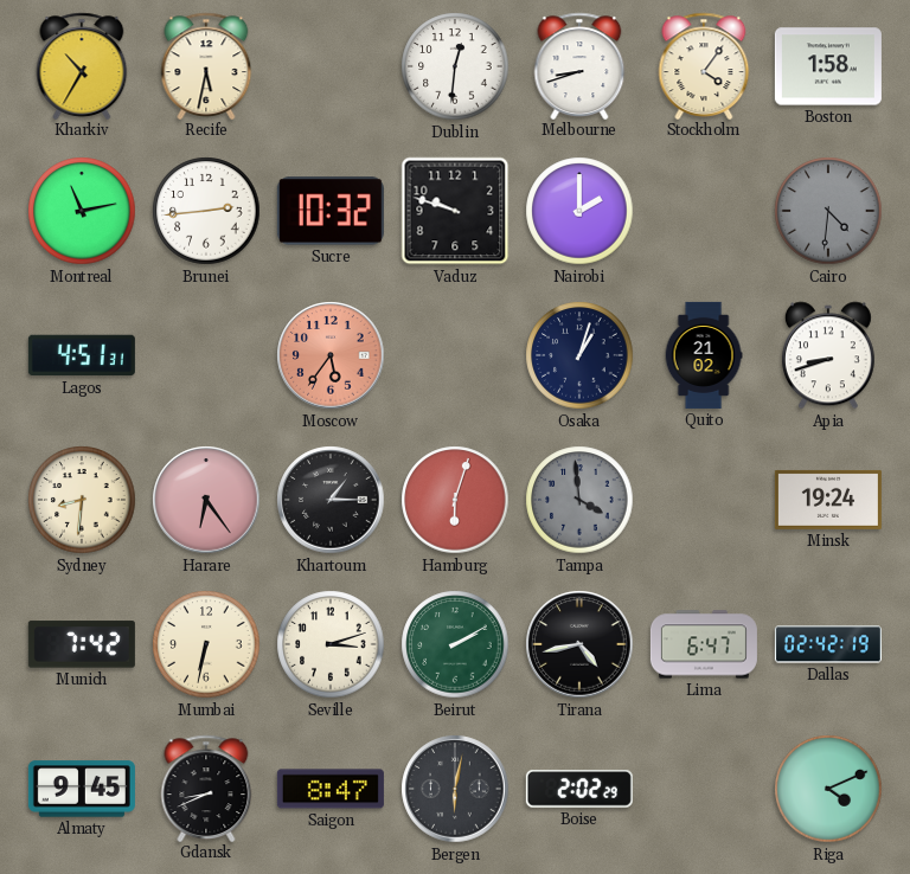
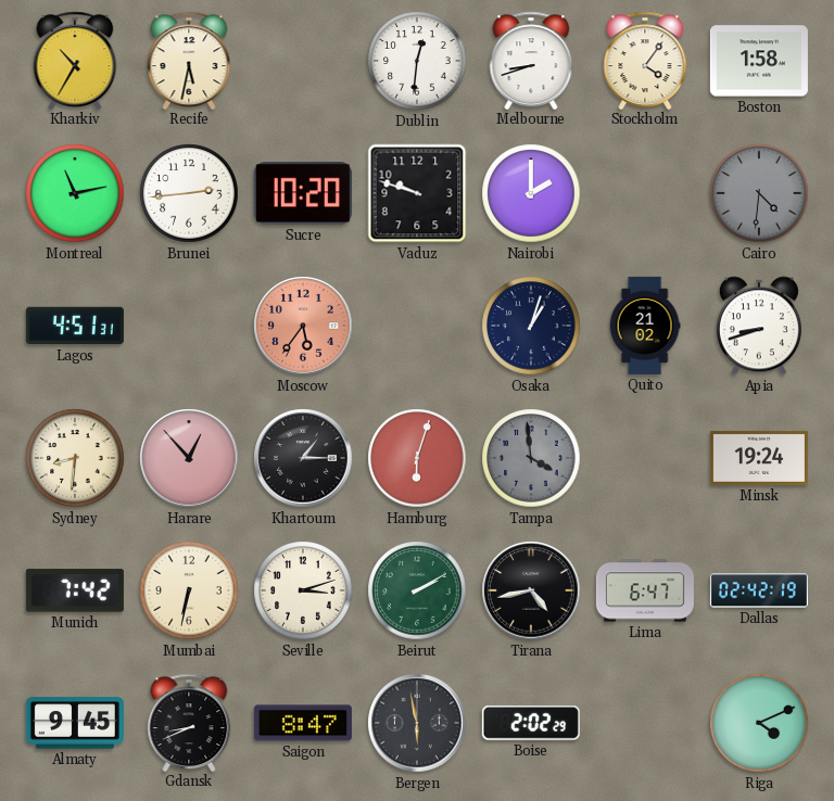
Sucre: 10:32 -> 10:20
Harare: 6:24 -> 12:53
Bergen: 6:02 -> 5:58
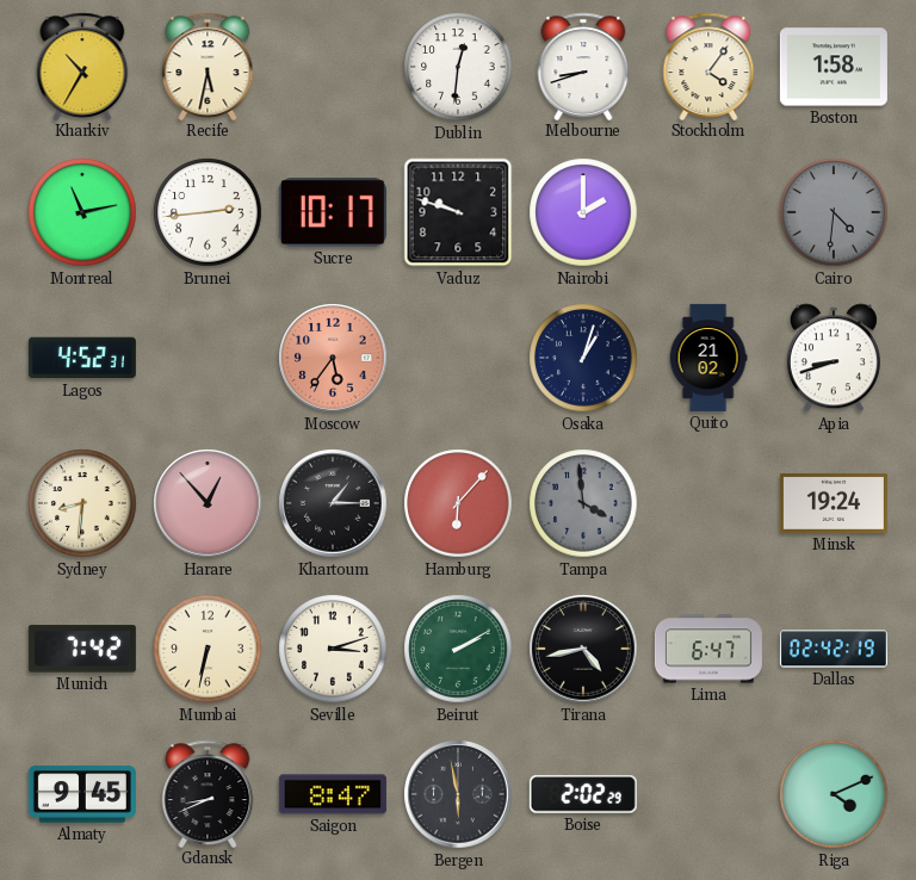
Sucre: 10:20 -> 10:17
Lagos: 4:51 -> 4:52
Hamburg: 6:03 -> 6:07
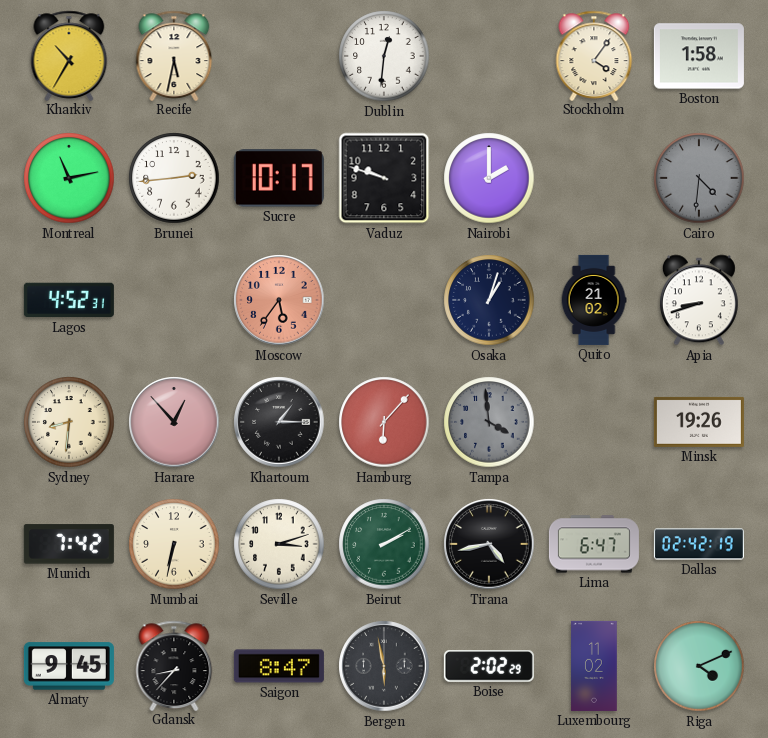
Melbourne: 8:42 -> none
Minsk: 19:24 -> 19:26
Gdansk: 8:41 -> 8:37
Luxembourg: none -> 11:02
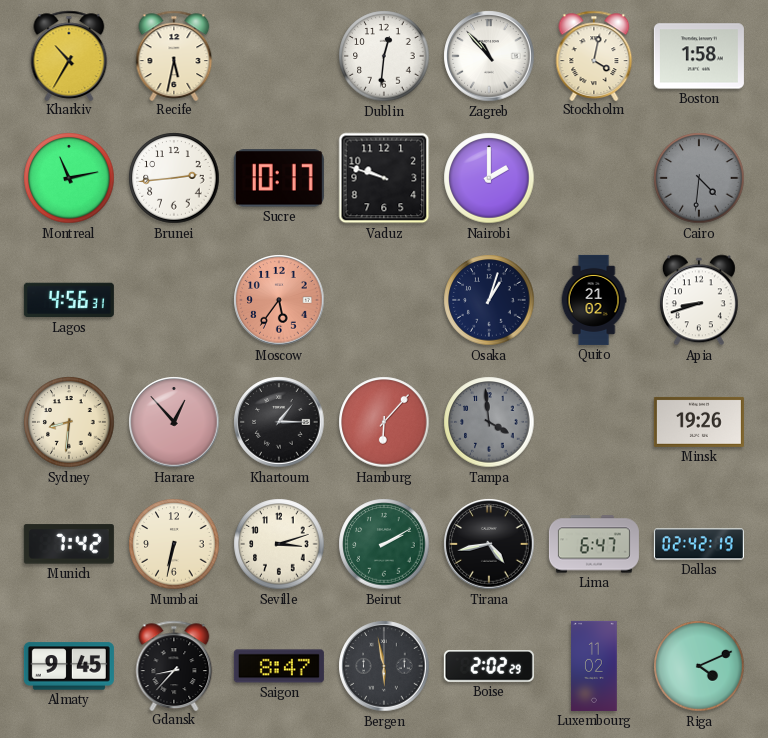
Zagreb: none -> 10:53
Stockholm: 4:06 -> 4:02
Lagos: 4:52 -> 4:56
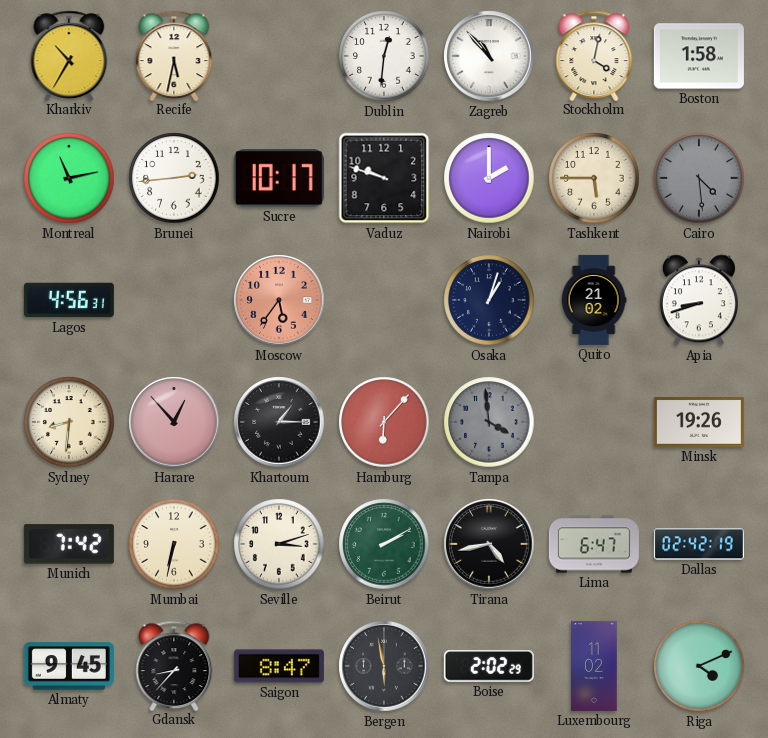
Tashkent: none -> 5:45
Cairo: 4:31 -> 4:29
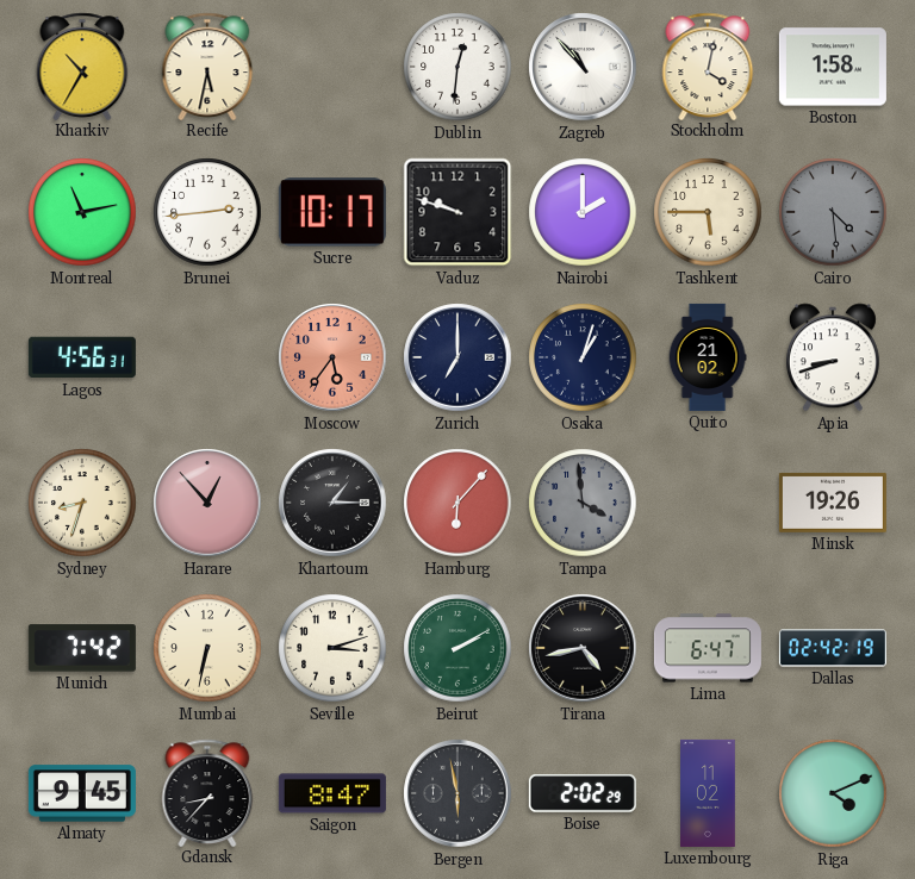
Zurich: none -> 7:00
Sydney: 8:31 -> 8:33
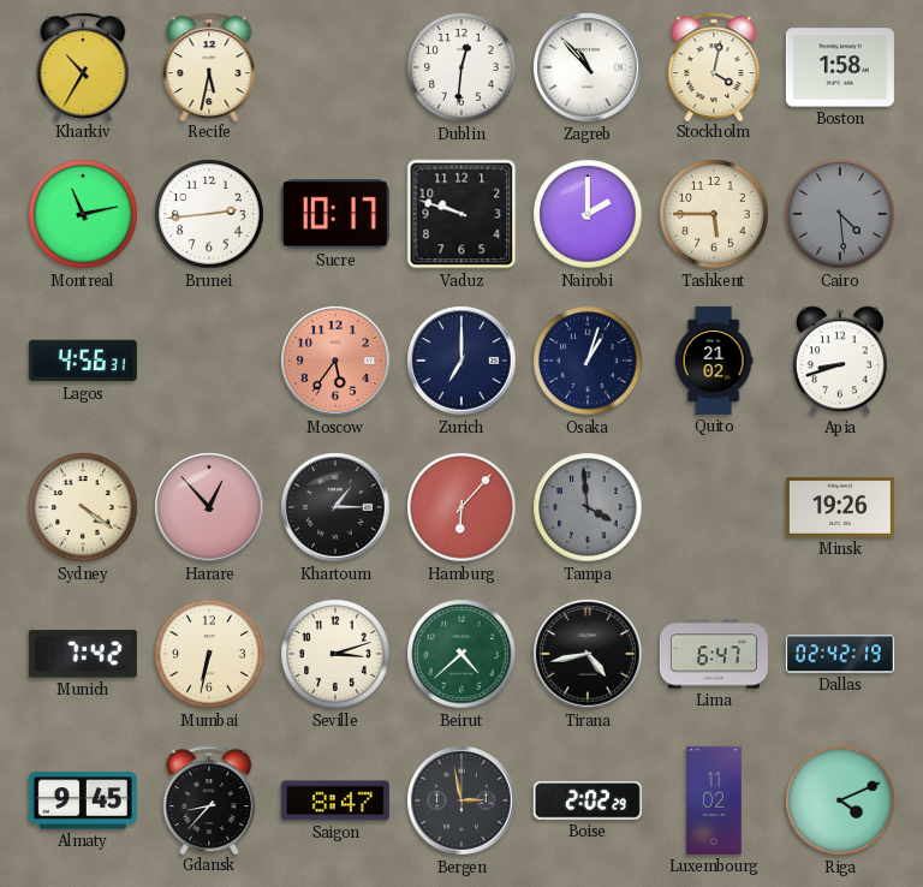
Sydney: 8:33 -> 4:21
Beirut: 2:10 -> 4:38
Bergen: 5:58 -> 2:58
